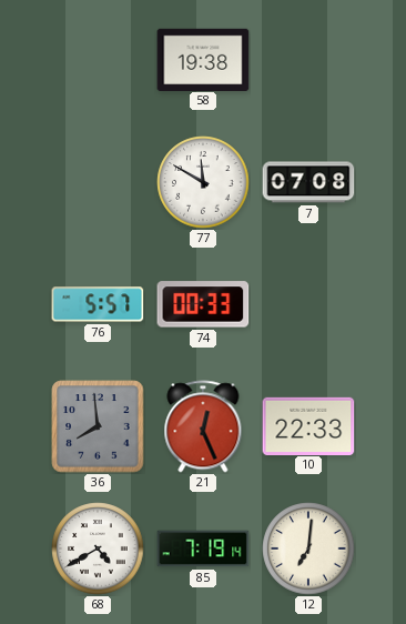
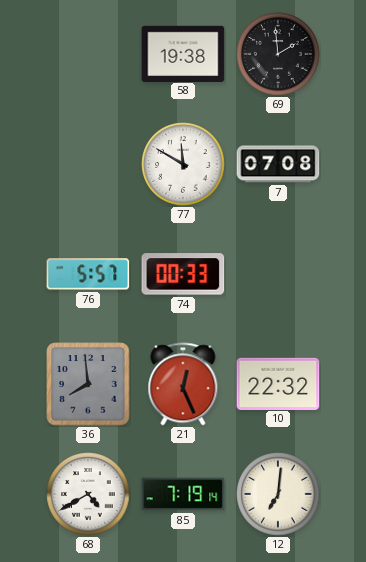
69: none -> 1:59
10: 22:33 -> 22:32
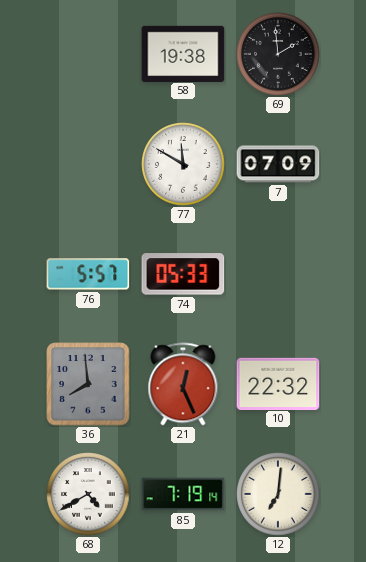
7: 07:08 -> 07:09
74: 00:33 -> 05:33
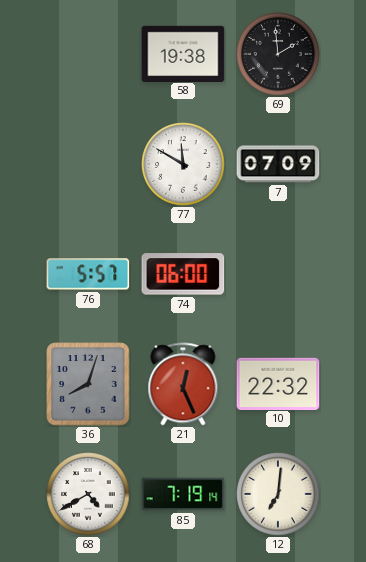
74: 05:33 -> 06:00
36: 7:59 -> 8:03
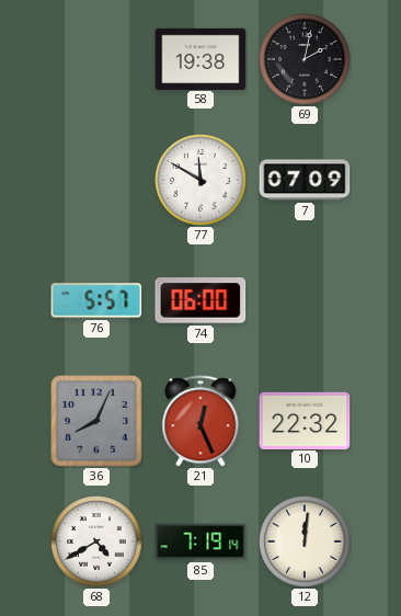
69: 1:59 -> 2:02
36: 8:03 -> 8:04
12: 7:01 -> 12:01
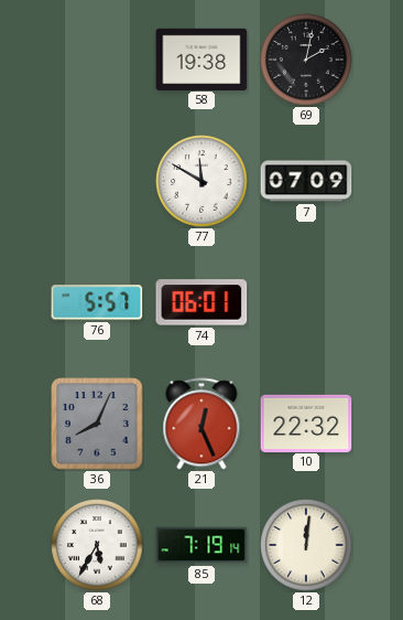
74: 06:00 -> 06:01
68: 4:40 -> 5:35
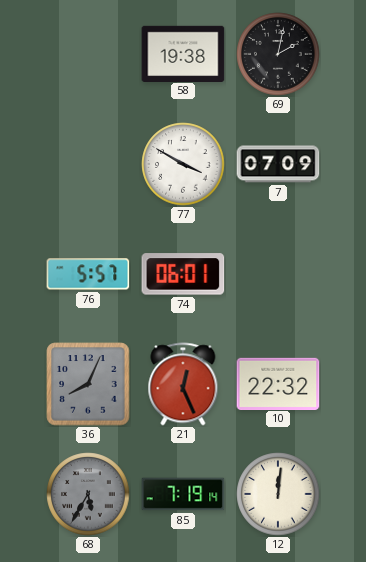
77: 11:50 -> 3:50
68 dial: white -> grey
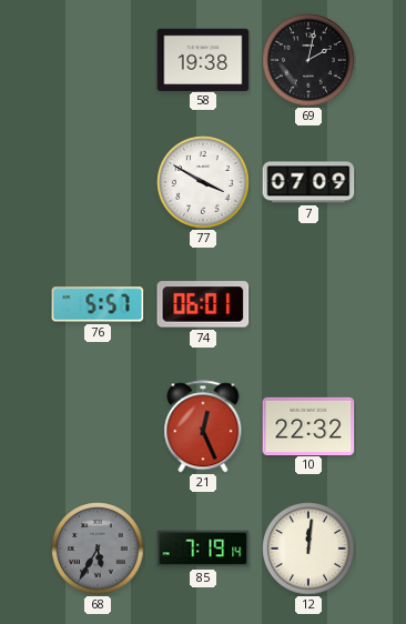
36: 8:04 -> none
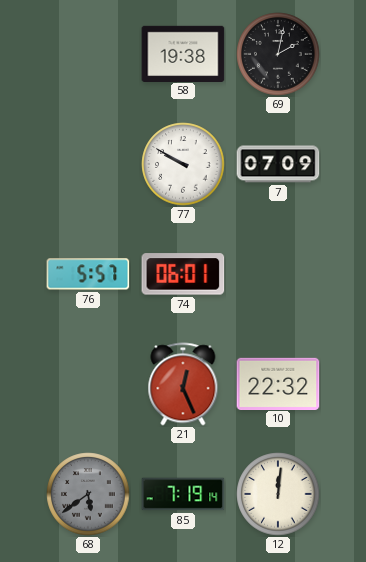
77: 3:50 -> 9:50
68: 5:35 -> 5:39
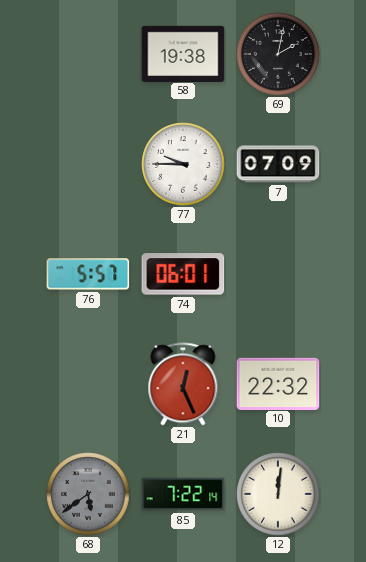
77: 9:50 -> 9:45
85: 7:19 -> 7:22
